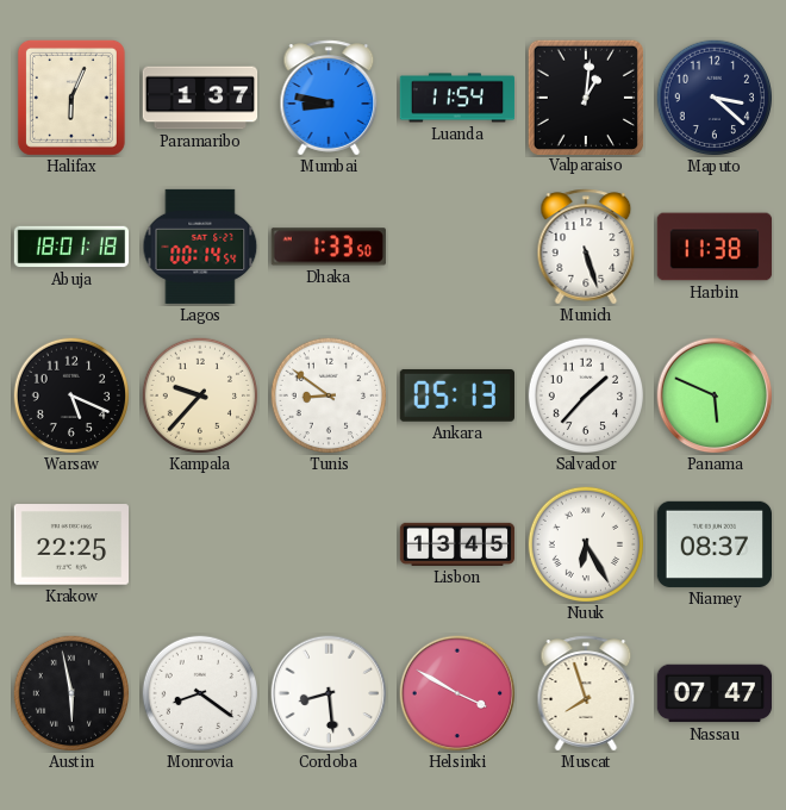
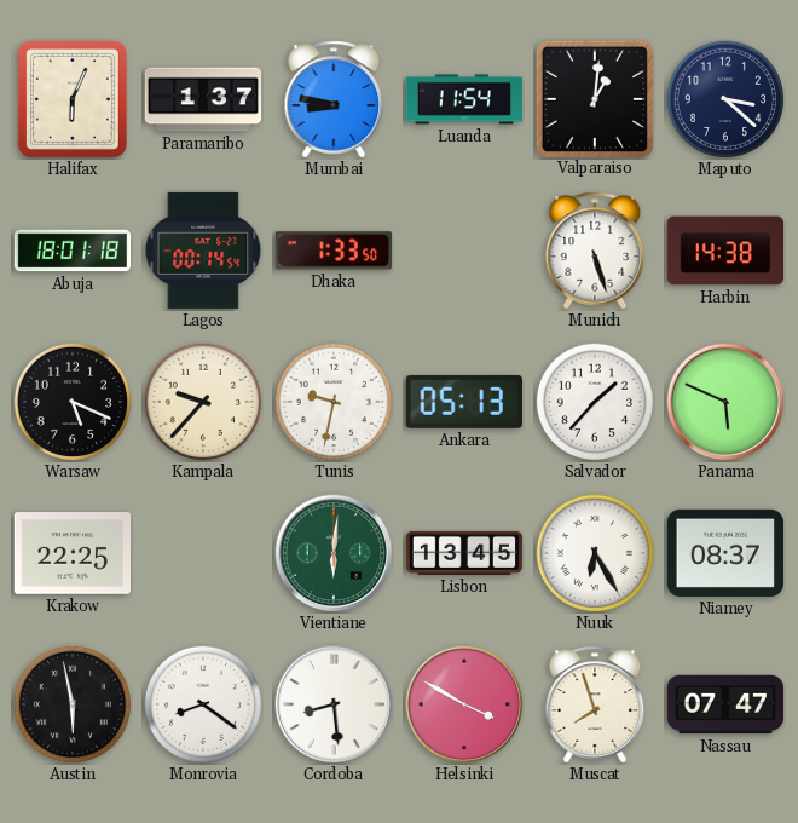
Harbin: 11:38 -> 14:38
Tunis: 8:51 -> 9:32
Vientiane: none -> 6:01
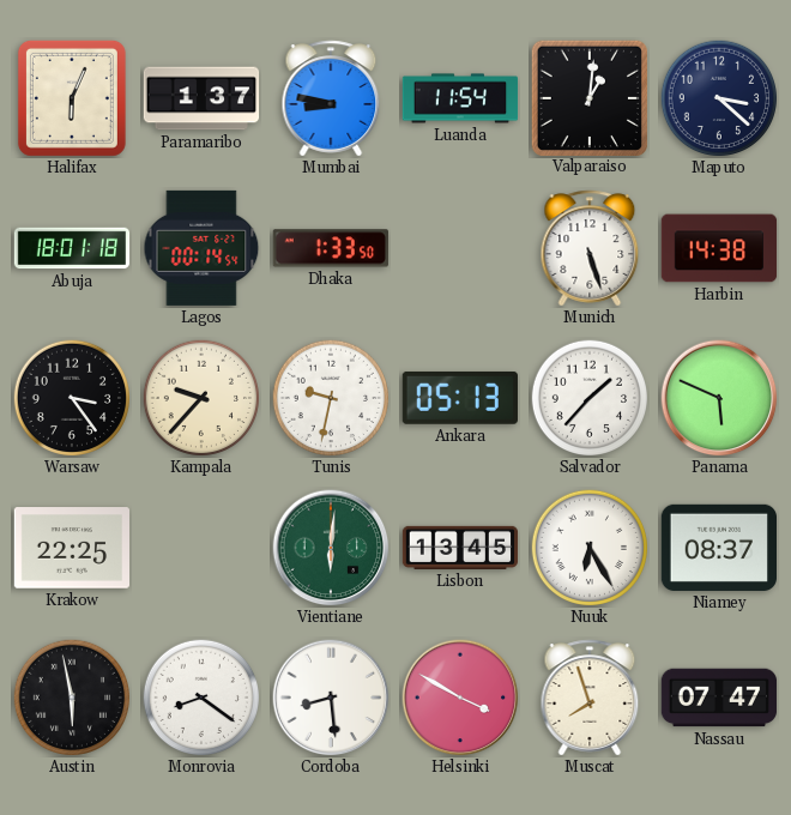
Warsaw: 5:19 -> 3:24
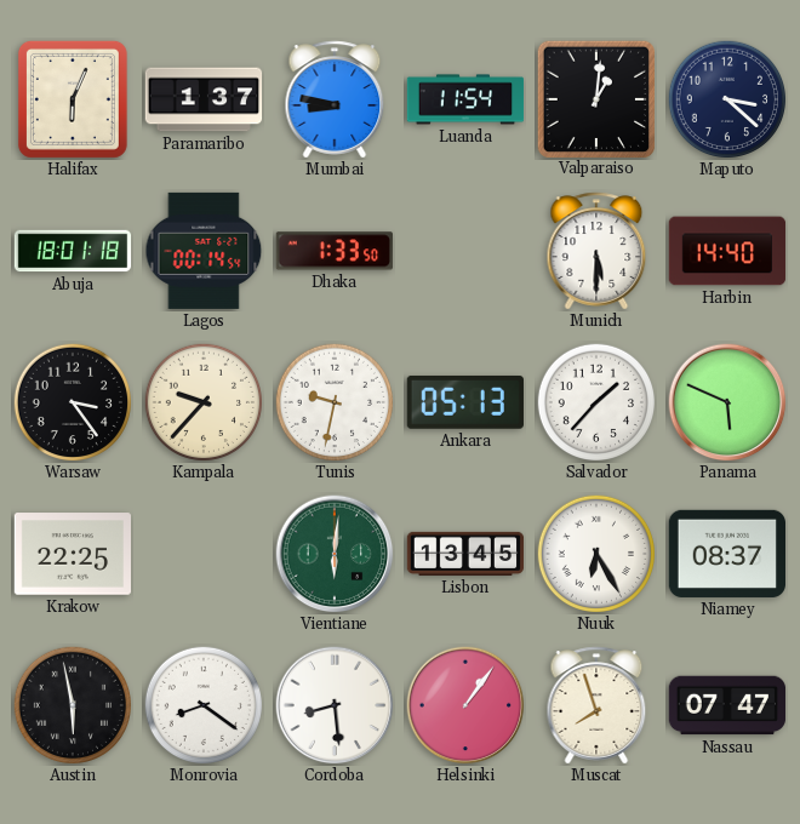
Munich: 5:27 -> 5:30
Harbin: 14:38 -> 14:40
Helsinki: 3:50 -> 1:06
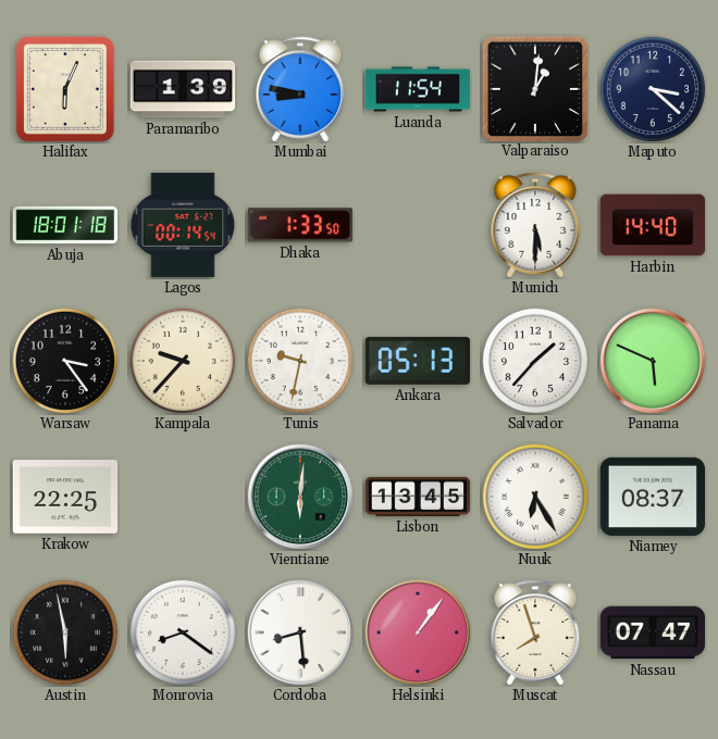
Paramaribo: 1:37 -> 1:39
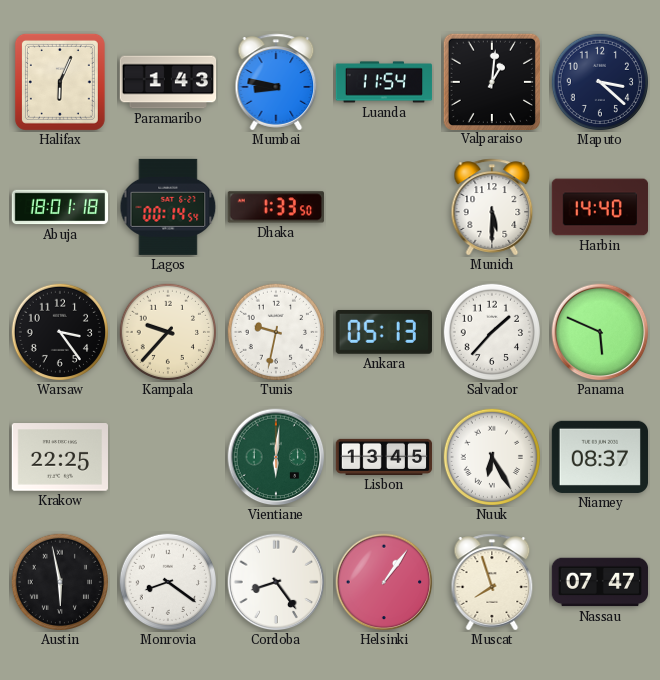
Paramaribo: 1:39 -> 1:43
Cordoba: 8:29 -> 8:24
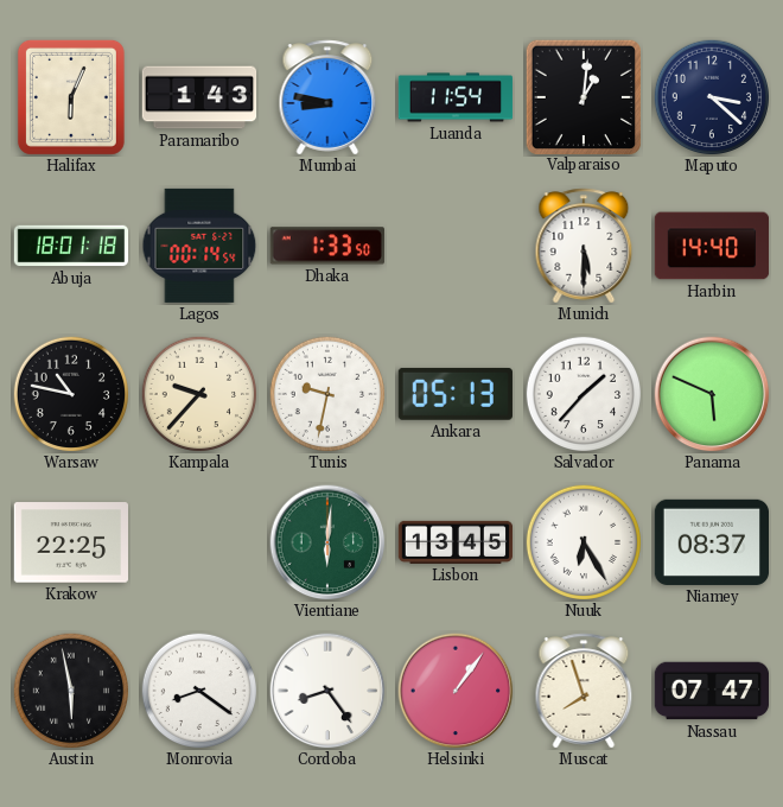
Warsaw: 3:24 -> 10:47
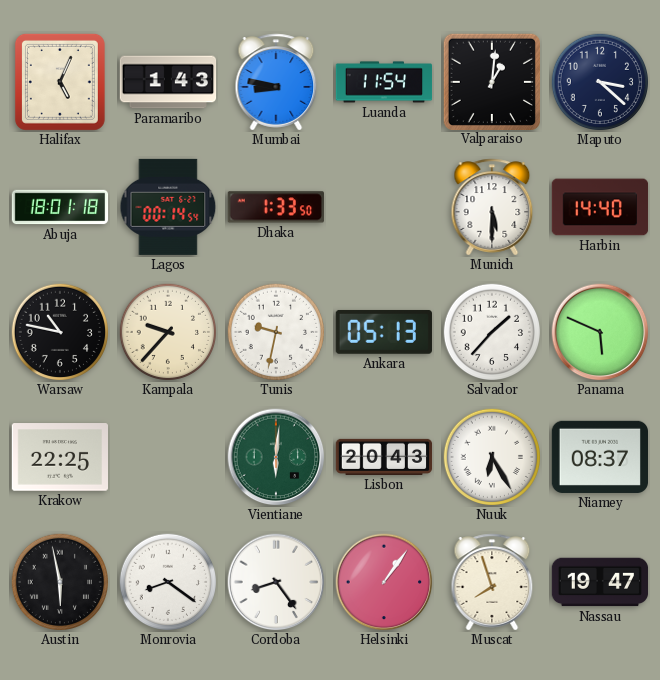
Halifax: 6:04 -> 5:04
Lisbon: 13:45 -> 20:43
Nassau: 07:47 -> 19:47
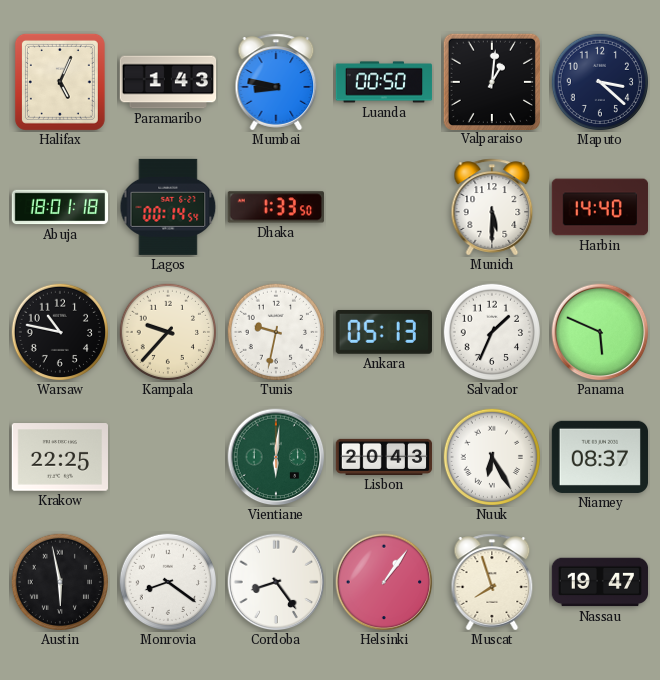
Luanda: 11:54 -> 00:50
Salvador: 1:37 -> 1:34
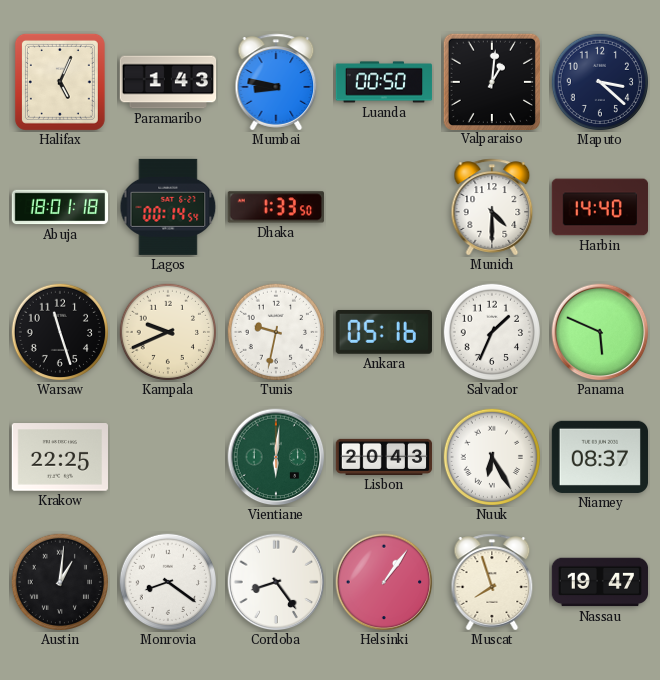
Munich: 5:30 -> 4:30
Warsaw: 10:47 -> 11:27
Kampala: 9:37 -> 9:41
Ankara: 05:13 -> 05:16
Austin: 5:58 -> 1:01
